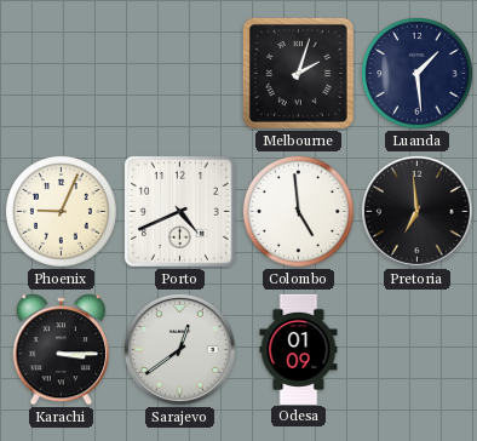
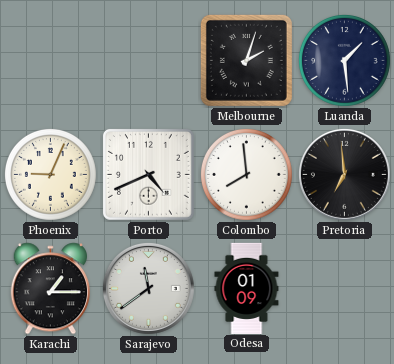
Colombo: 4:59 -> 7:59
Karachi: 3:15 -> 1:15
Sarajevo: 12:39 -> 11:39
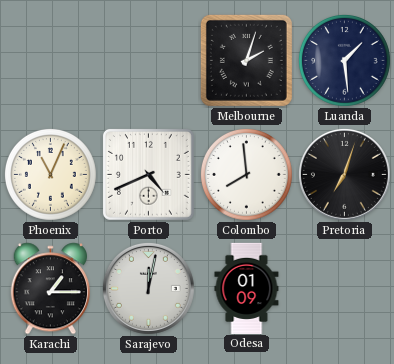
Phoenix: 9:04 -> 11:04
Pretoria: 6:59 -> 7:03
Sarajevo: 11:39 -> 12:02
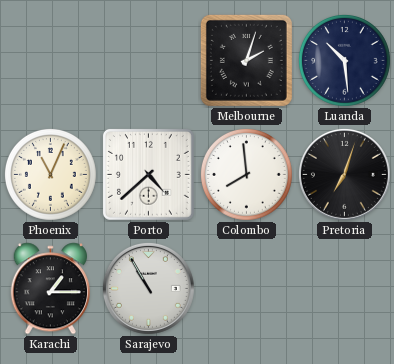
Luanda: 1:29 -> 10:29
Porto: 4:41 -> 4:38
Sarajevo: 12:02 -> 10:55
Odesa: 01:09 -> none
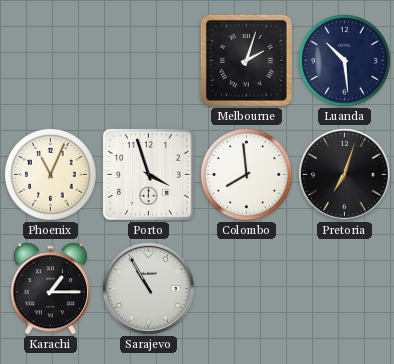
Porto: 4:38 -> 3:57
